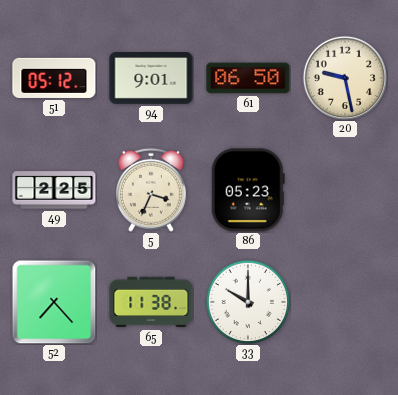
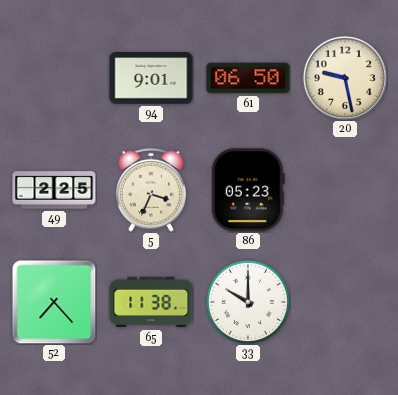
51: 05:12 -> none
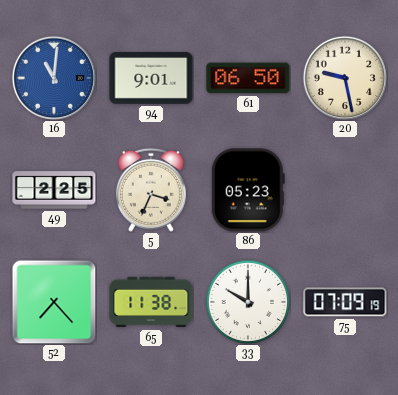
16: none -> 11:01
75: none -> 07:09
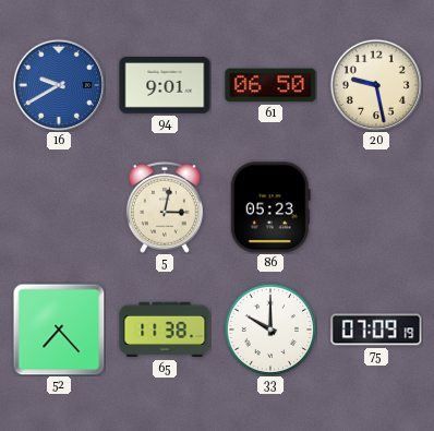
16: 11:01 -> 9:40
49: 2:25 -> none
5: 3:34 -> 3:02
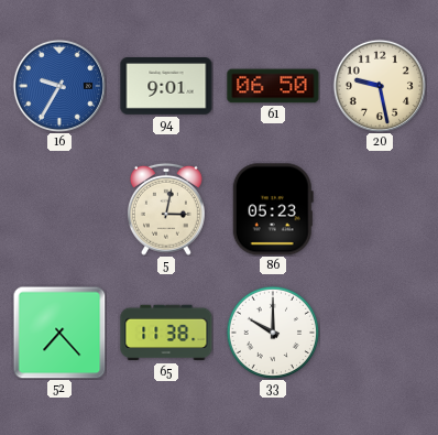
16: 9:40 -> 9:35
75: 07:09 -> none
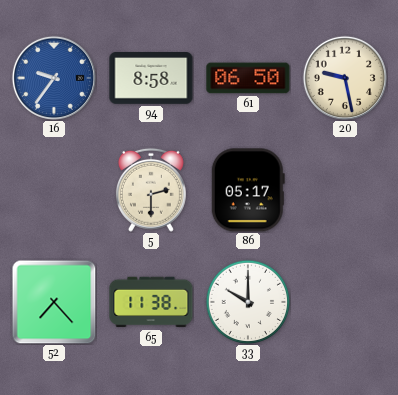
16: 9:35 -> 9:36
94: 9:01 -> 8:58
5: 3:02 -> 2:30
86: 05:23 -> 05:17
